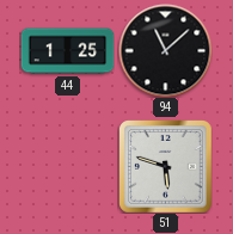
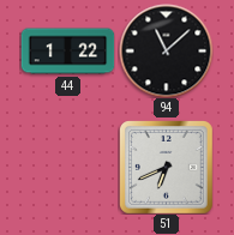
44: 1:25 -> 1:22
51: 5:48 -> 6:41
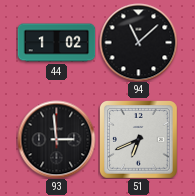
44: 1:22 -> 1:02
93: none -> 2:59
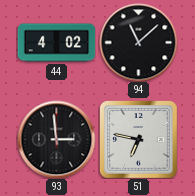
44: 1:02 -> 4:02
51: 6:41 -> 6:47
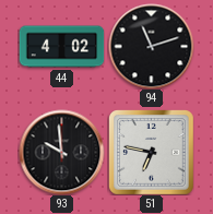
94: 11:08 -> 11:12
93: 2:59 -> 9:59
